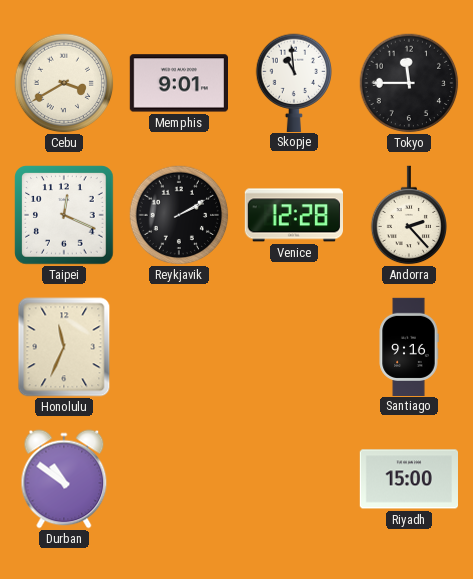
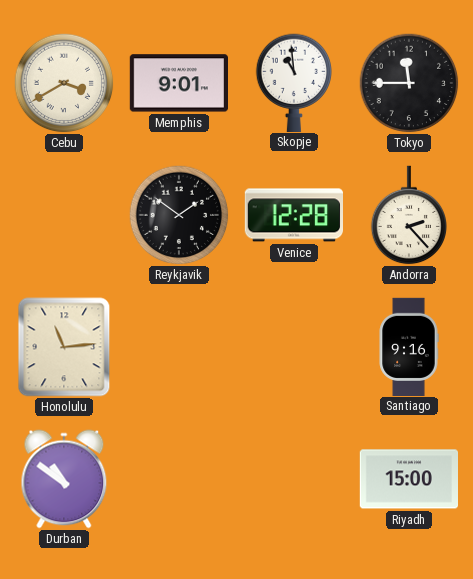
Taipei: 12:19 -> none
Reykjavik: 2:10 -> 1:51
Honolulu: 11:34 -> 11:14
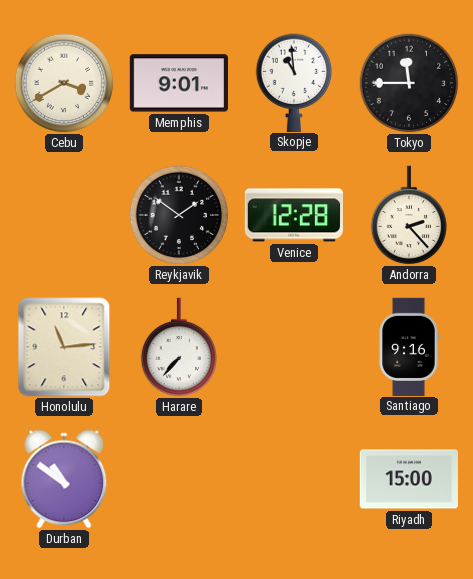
Harare: none -> 7:37
